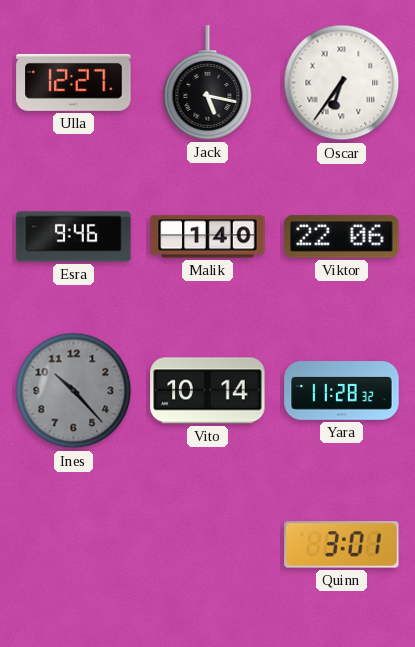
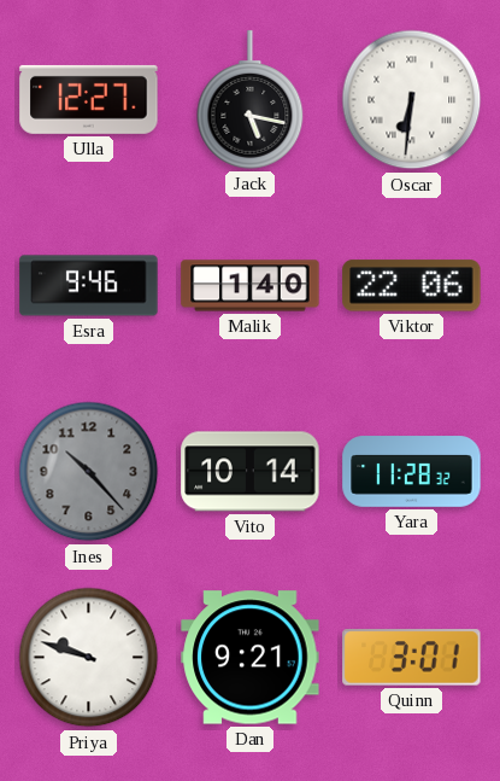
Oscar: 6:36 -> 6:31
Priya: none -> 9:48
Dan: none -> 9:21
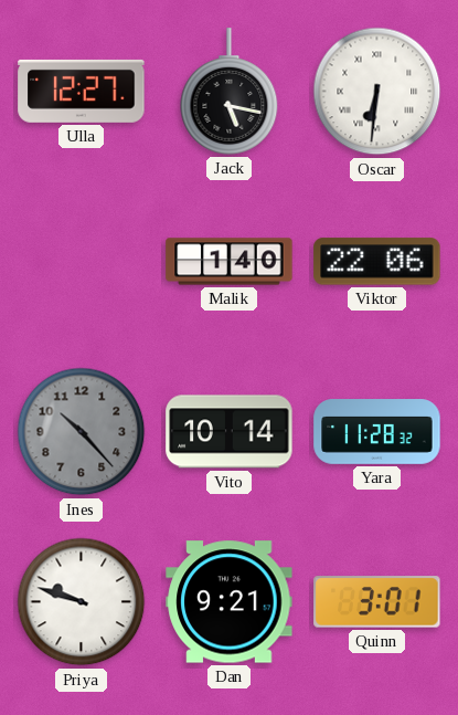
Esra: 9:46 -> none
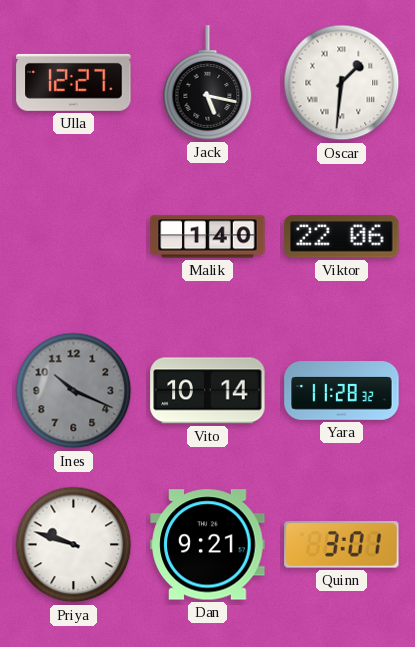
Oscar: 6:31 -> 1:31
Ines: 10:23 -> 10:19
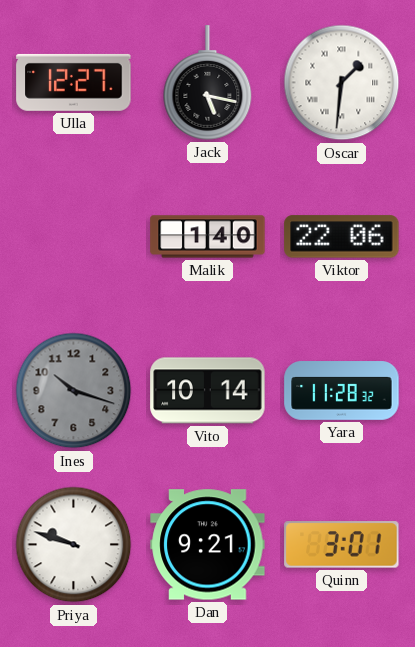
Ines: 10:19 -> 10:18
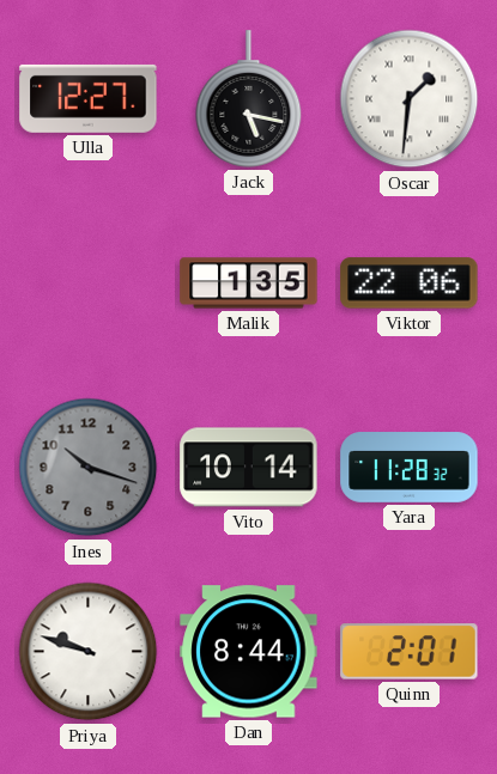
Malik: 1:40 -> 1:35
Dan: 9:21 -> 8:44
Quinn: 3:01 -> 2:01
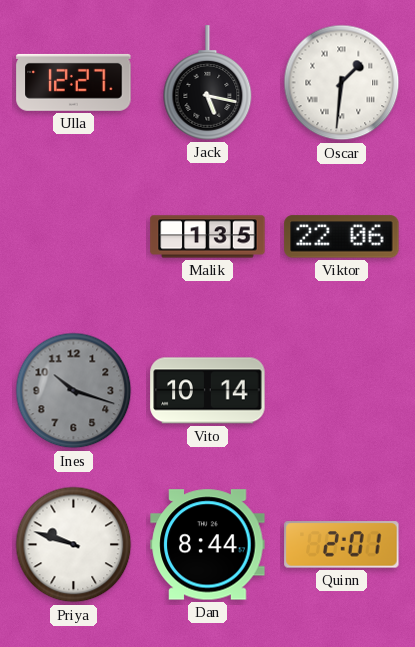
Yara: 11:28 -> none
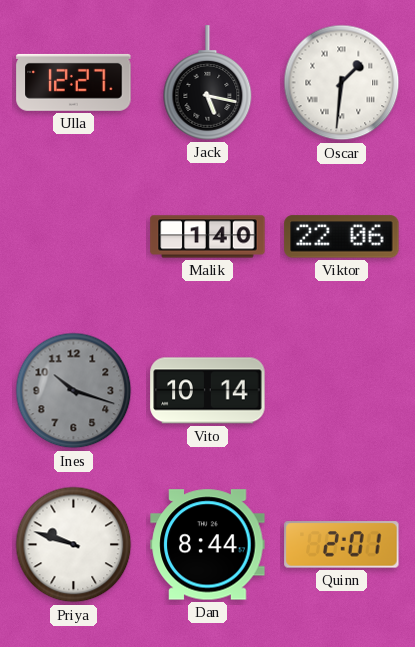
Malik: 1:35 -> 1:40
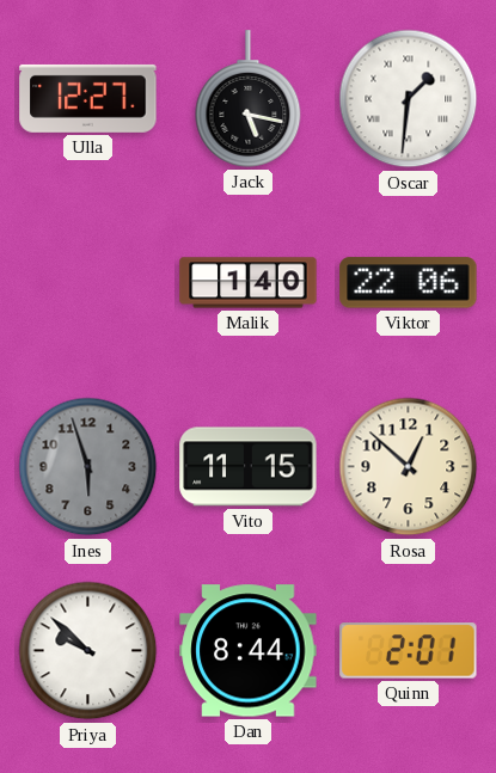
Ines: 10:18 -> 5:57
Vito: 10:14 -> 11:15
Rosa: none -> 12:52
Priya: 9:48 -> 9:52
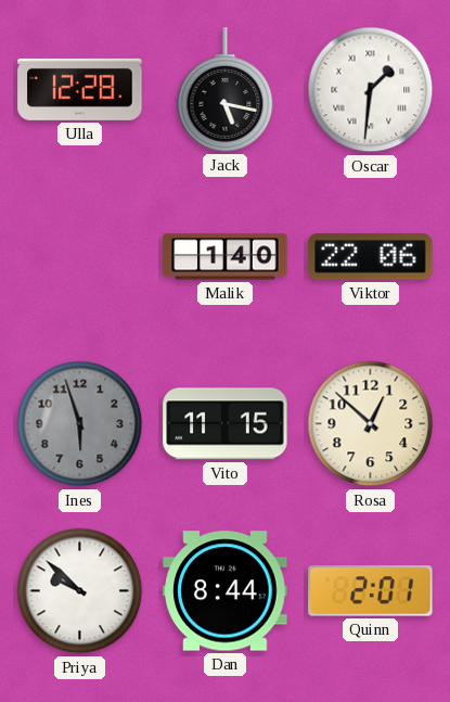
Ulla: 12:27 -> 12:28
